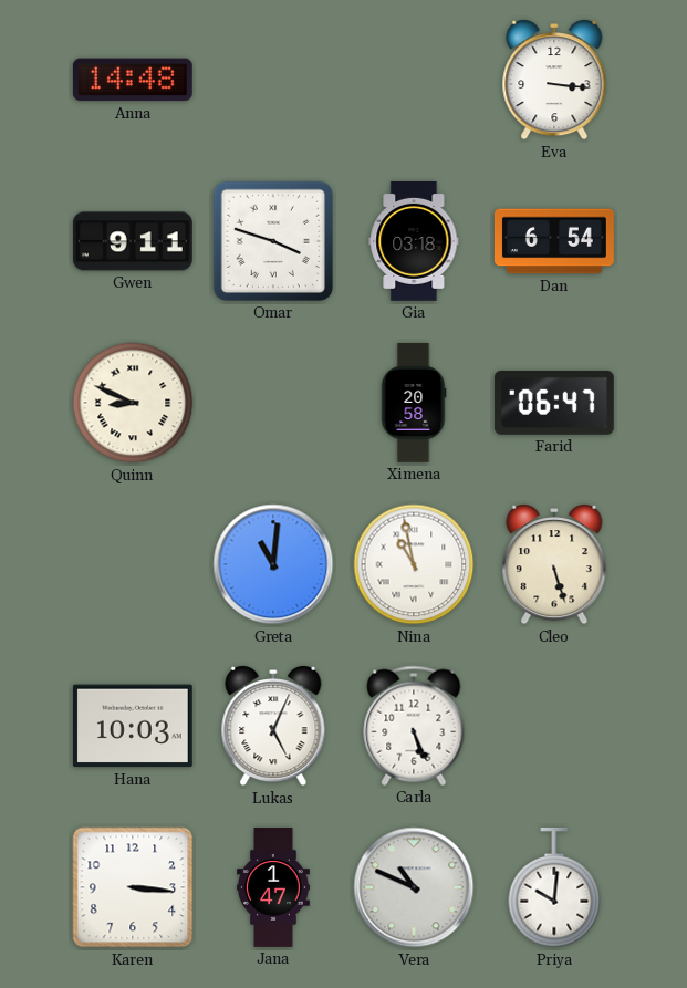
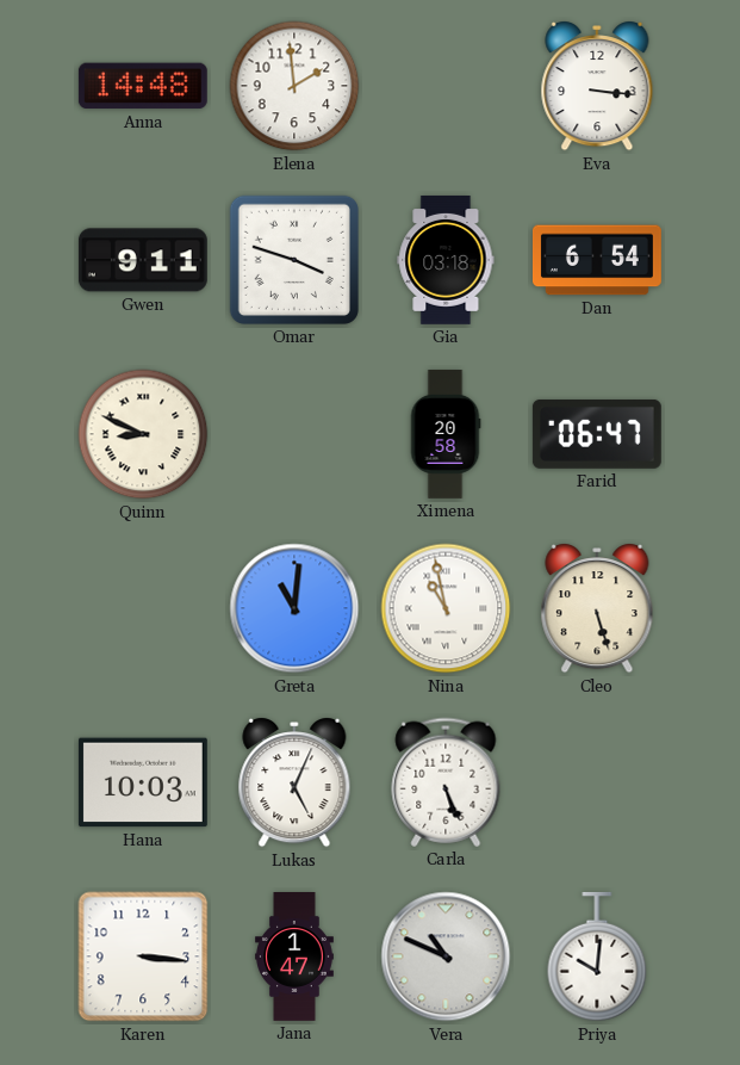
Elena: none -> 1:59
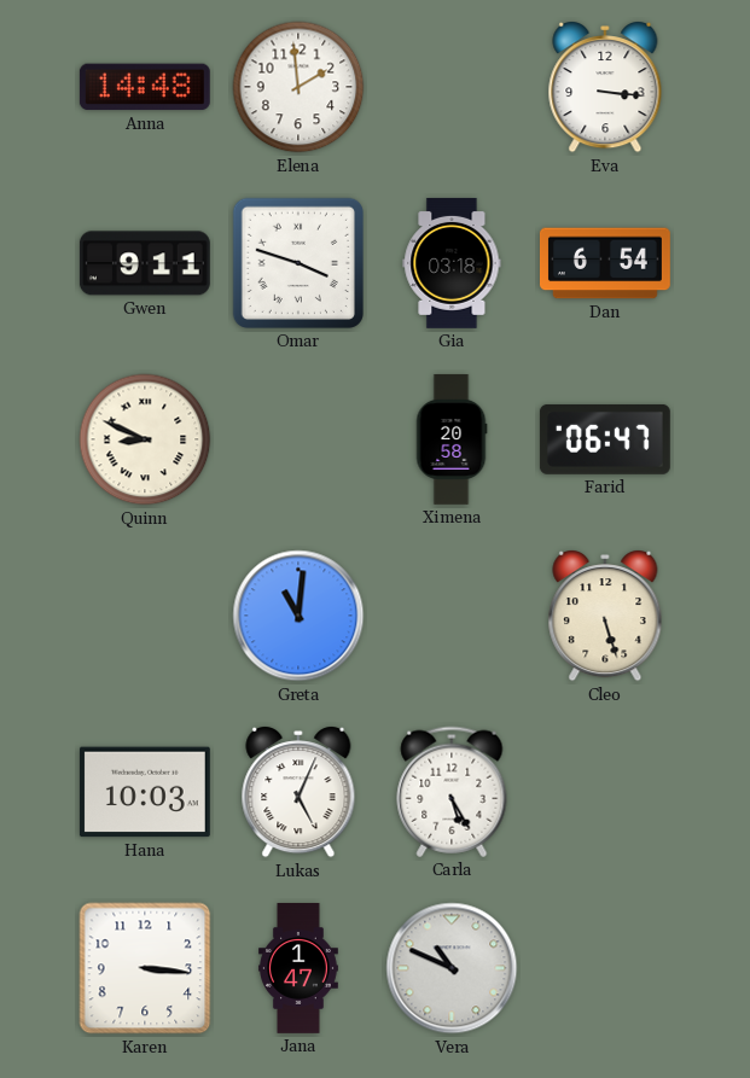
Nina: 10:58 -> none
Carla: 5:26 -> 5:25
Priya: 10:01 -> none
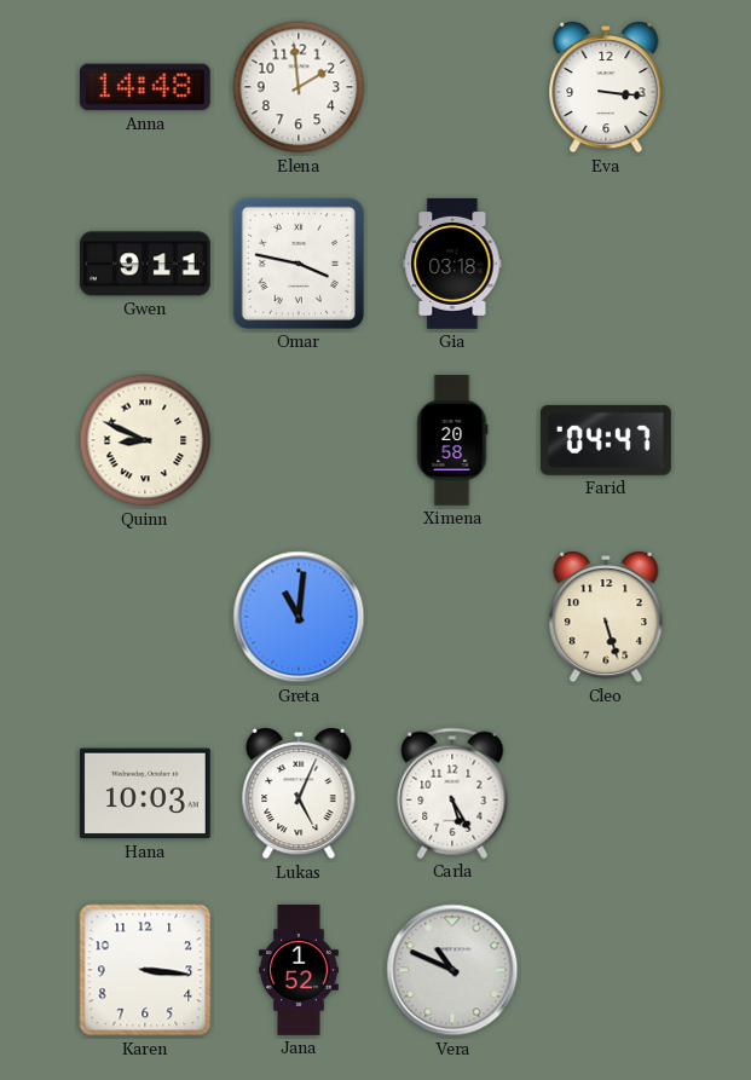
Omar: 3:48 -> 3:47
Dan: 6:54 -> none
Farid: 06:47 -> 04:47
Jana: 1:47 -> 1:52
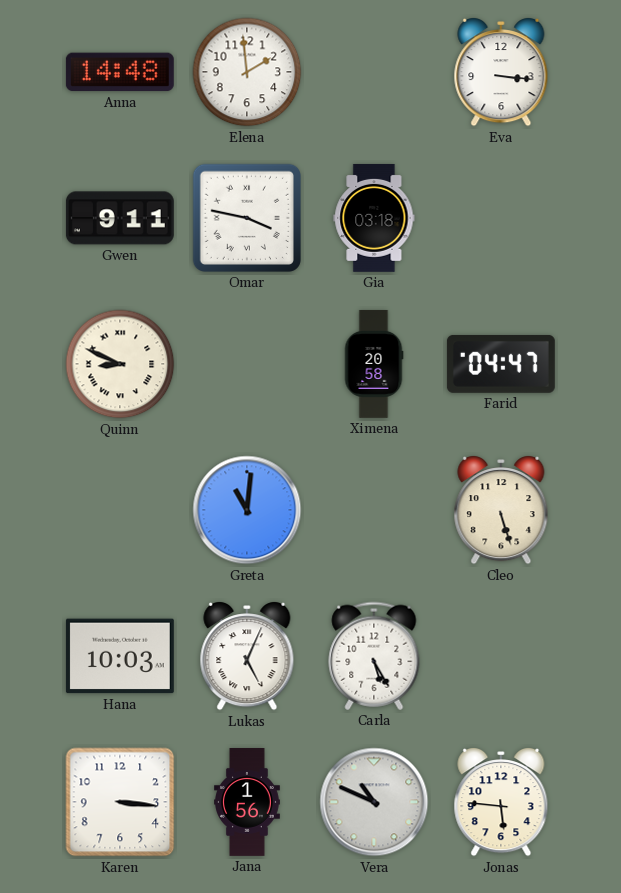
Jana: 1:52 -> 1:56
Jonas: none -> 5:46
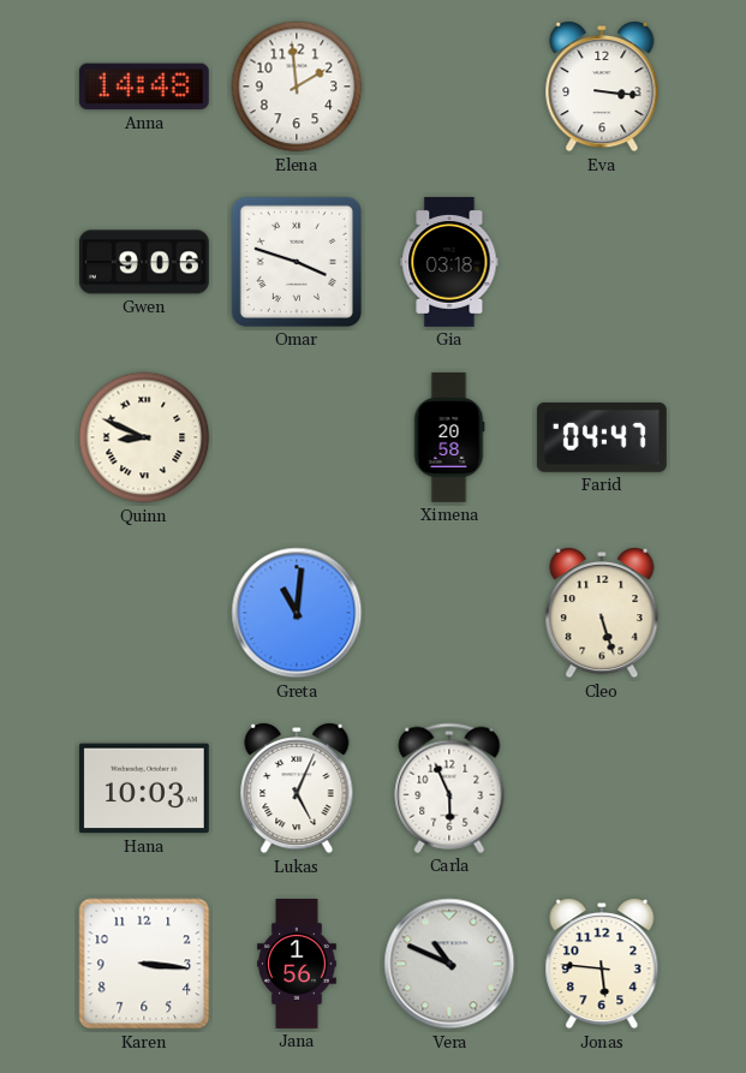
Gwen: 9:11 -> 9:06
Omar: 3:47 -> 3:48
Carla: 5:25 -> 5:56
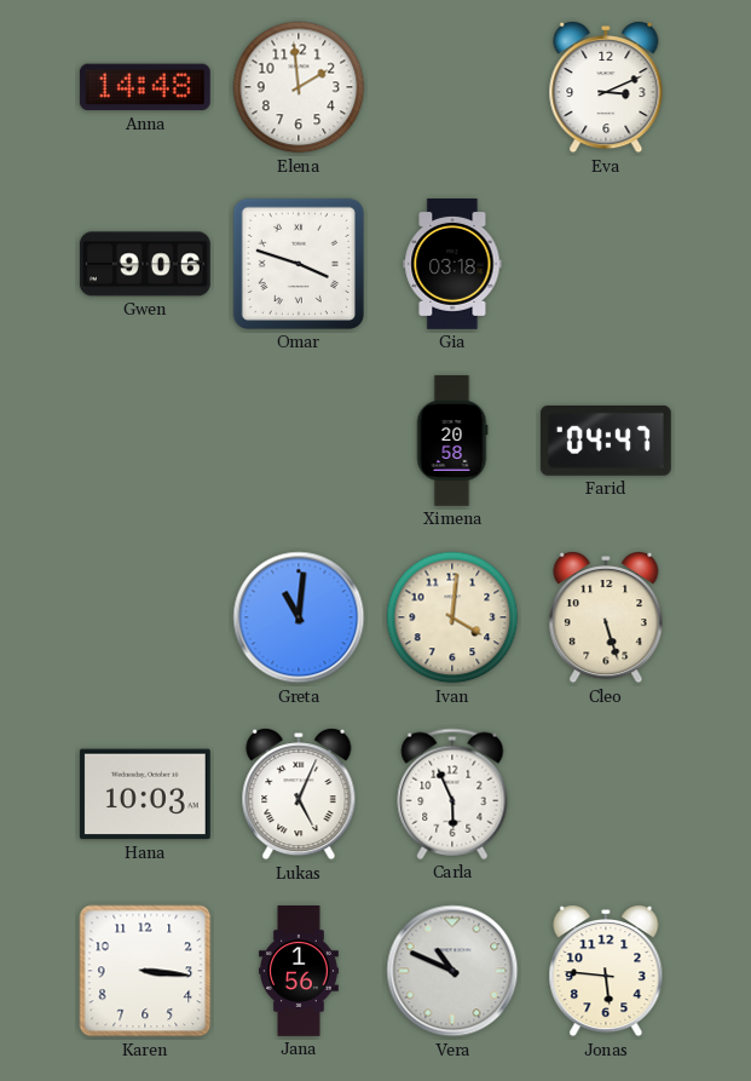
Eva: 3:16 -> 3:11
Quinn: 8:49 -> none
Ivan: none -> 4:01
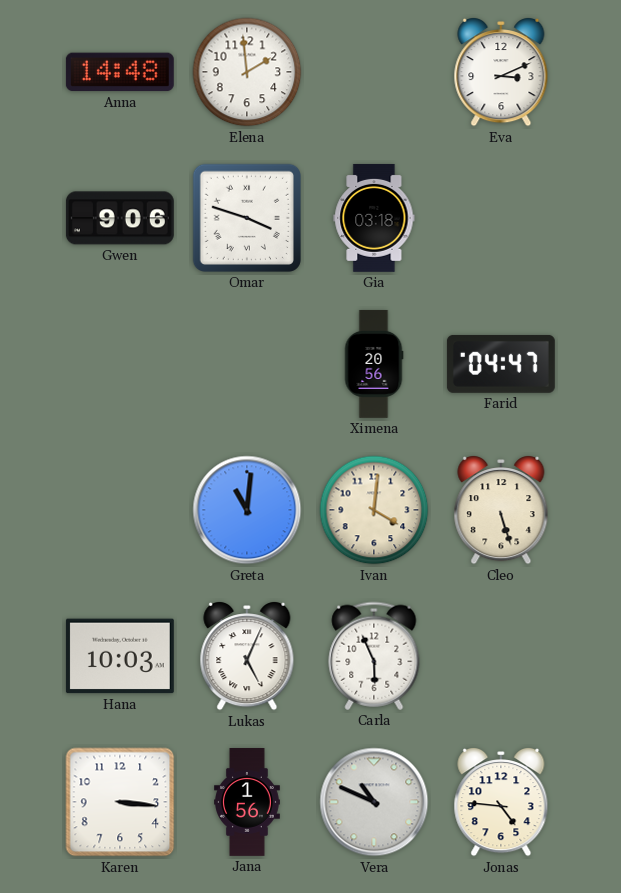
Ximena: 20:58 -> 20:56
Jonas: 5:46 -> 4:46
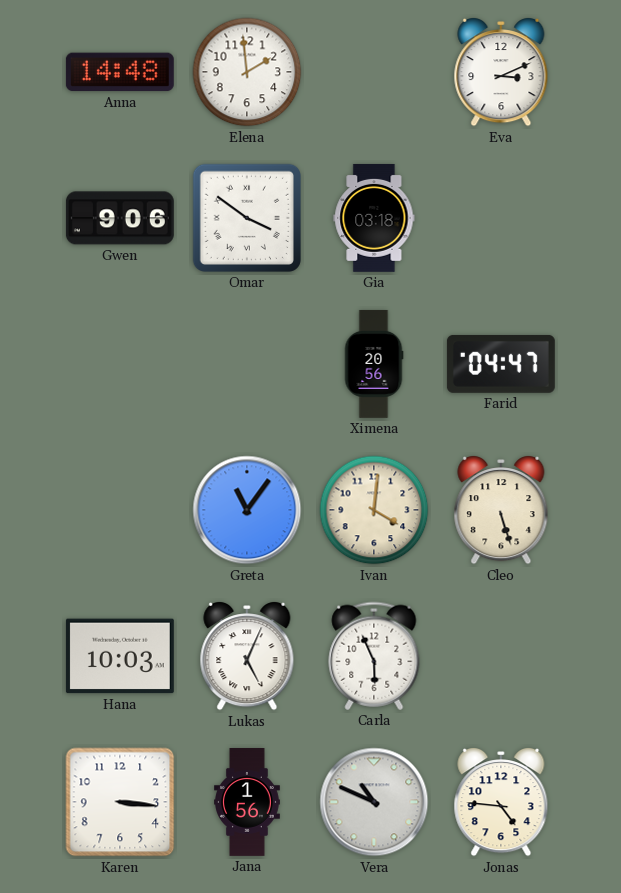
Omar: 3:48 -> 3:51
Greta: 11:01 -> 11:06
